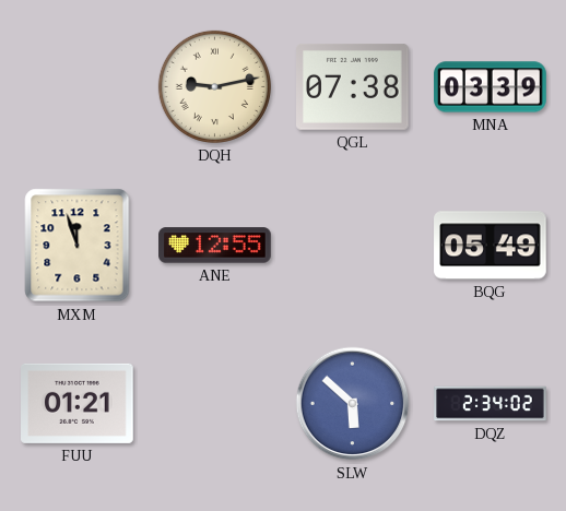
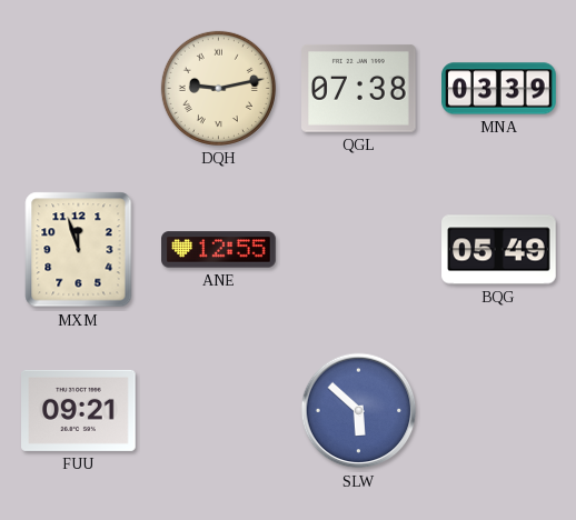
FUU: 01:21 -> 09:21
DQZ: 2:34 -> none
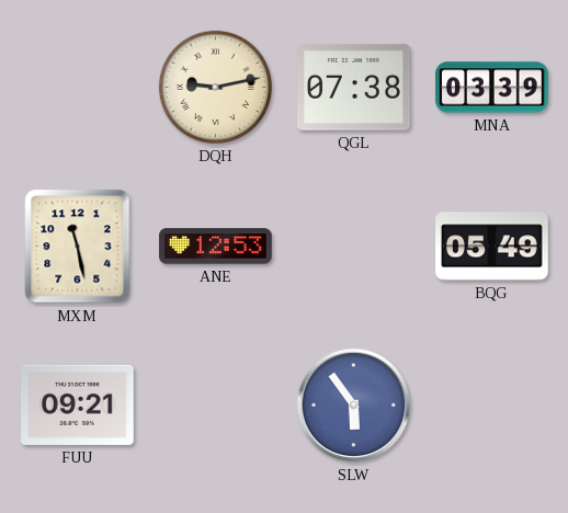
MXM: 11:57 -> 11:28
ANE: 12:55 -> 12:53
SLW: 5:52 -> 5:54
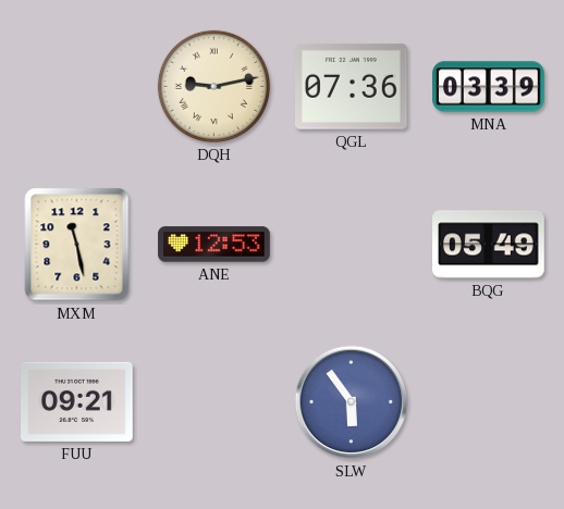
QGL: 07:38 -> 07:36
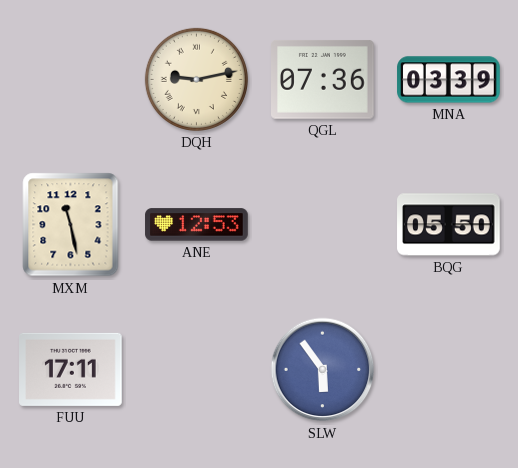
BQG: 05:49 -> 05:50
FUU: 09:21 -> 17:11
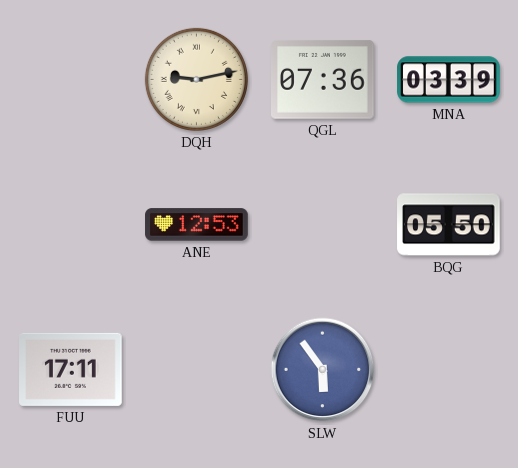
MXM: 11:28 -> none
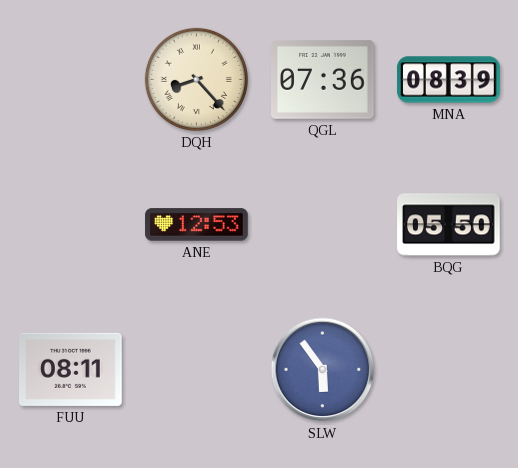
DQH: 9:13 -> 8:23
MNA: 03:39 -> 08:39
FUU: 17:11 -> 08:11
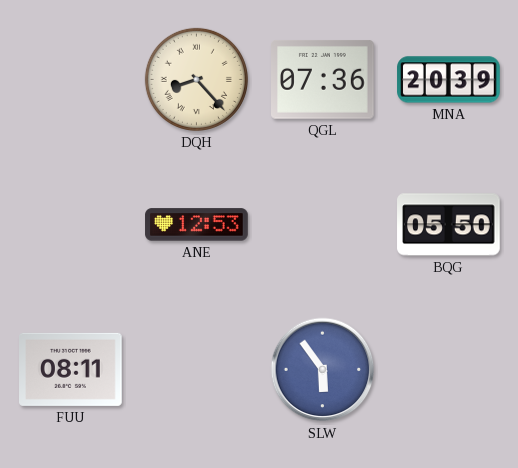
MNA: 08:39 -> 20:39
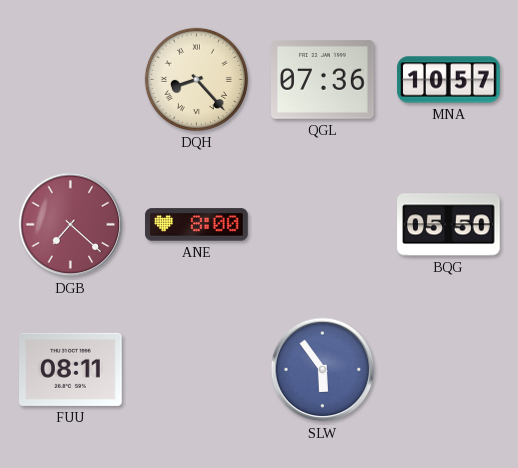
MNA: 20:39 -> 10:57
DGB: none -> 7:22
ANE: 12:53 -> 8:00
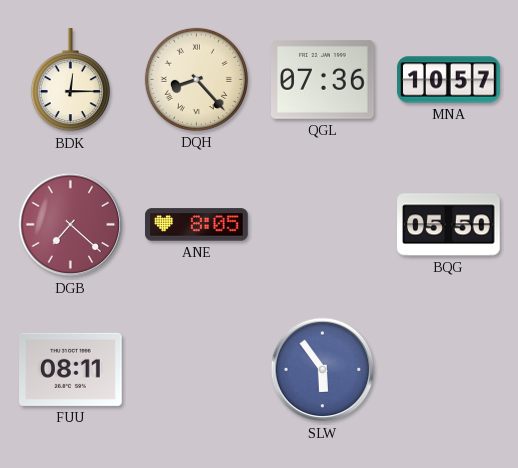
BDK: none -> 12:15
ANE: 8:00 -> 8:05
